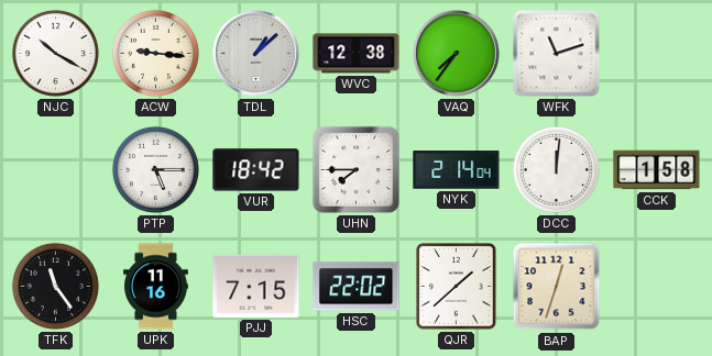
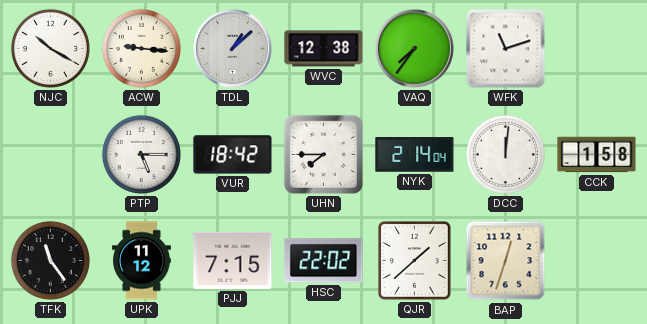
UPK: 11:16 -> 11:12
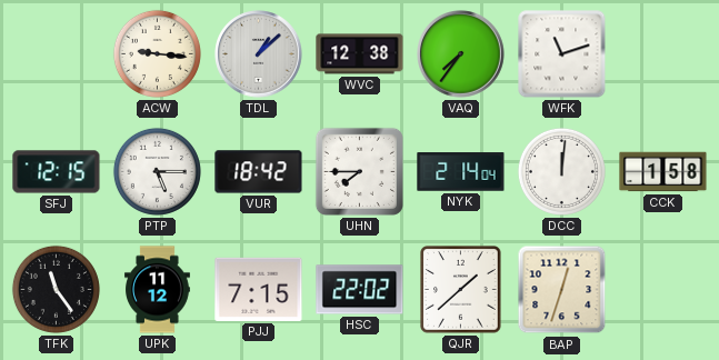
NJC: 10:20 -> none
SFJ: none -> 12:15
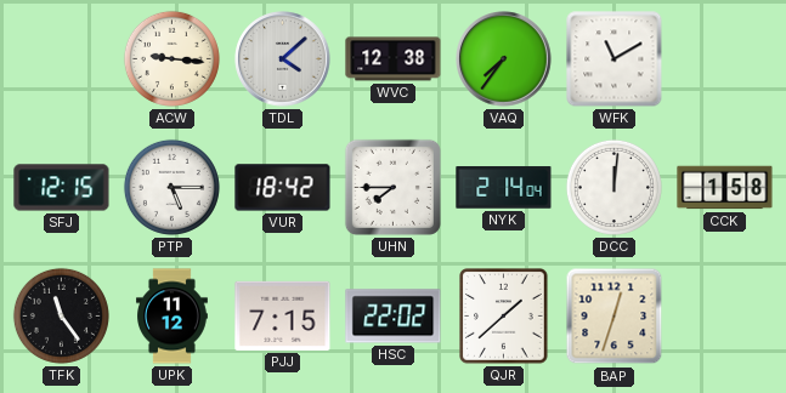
TDL: 1:08 -> 4:08
WFK: 11:12 -> 11:10
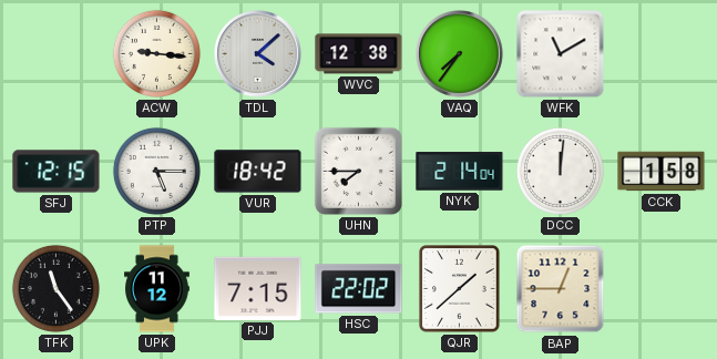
BAP: 12:33 -> 12:45
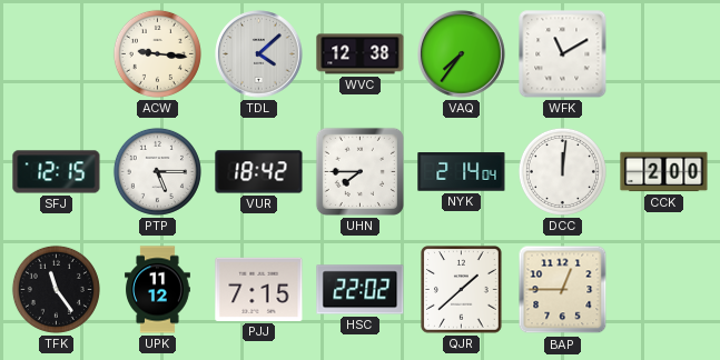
CCK: 1:58 -> 2:00
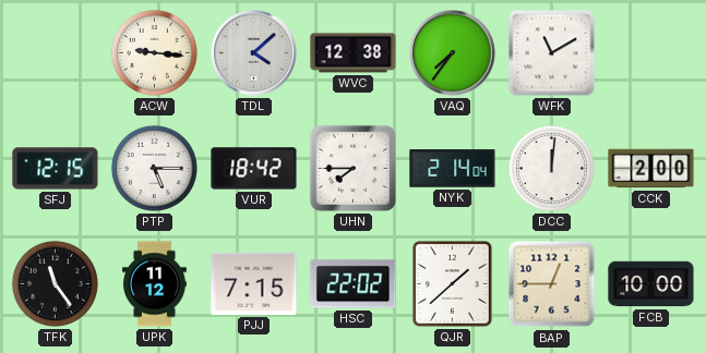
FCB: none -> 10:00
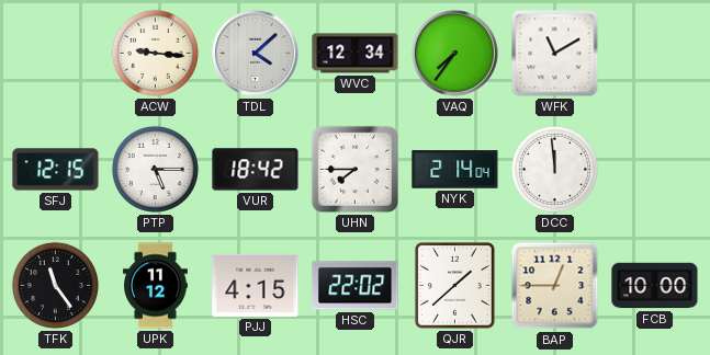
WVC: 12:38 -> 12:34
DCC: 12:01 -> 11:59
CCK: 2:00 -> none
PJJ: 7:15 -> 4:15
